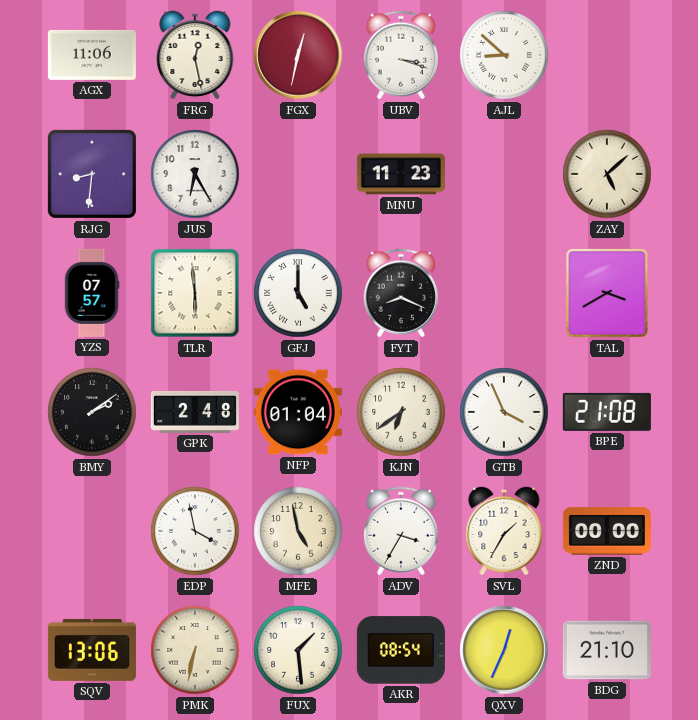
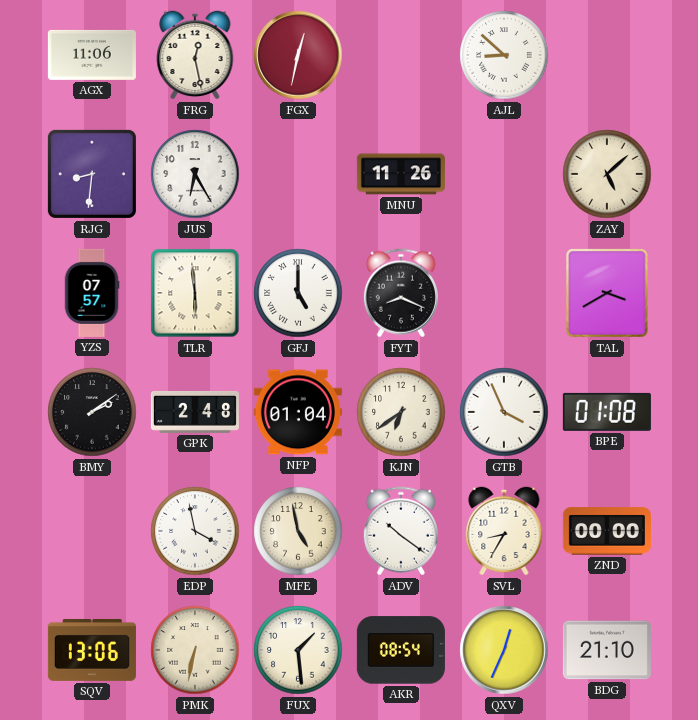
UBV: 3:18 -> none
MNU: 11:23 -> 11:26
BPE: 21:08 -> 01:08
ADV: 3:35 -> 10:21
SVL: 1:35 -> 8:35
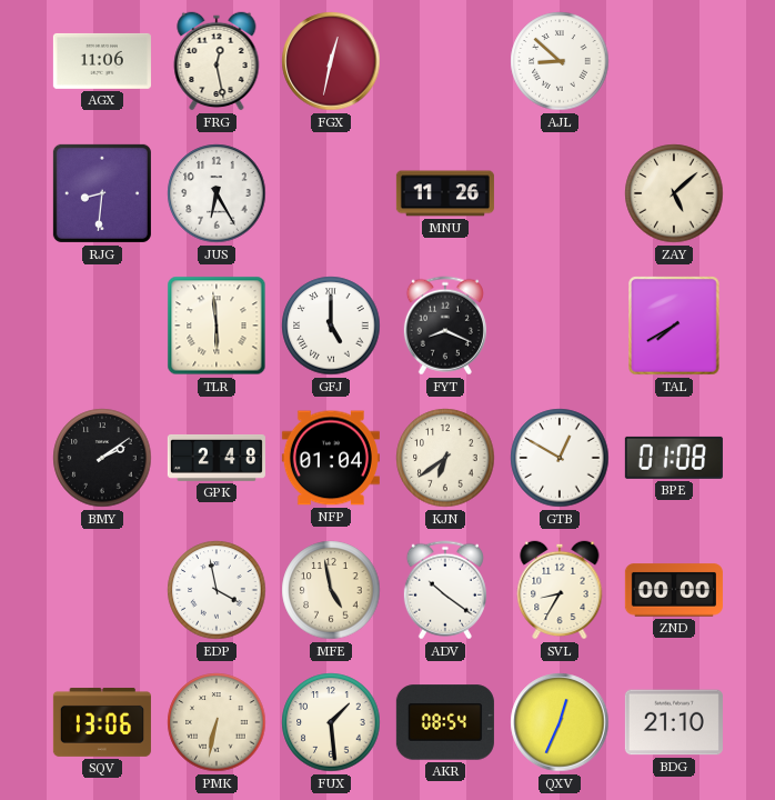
YZS: 07:57 -> none
TAL: 3:40 -> 7:40
GTB: 3:56 -> 12:50
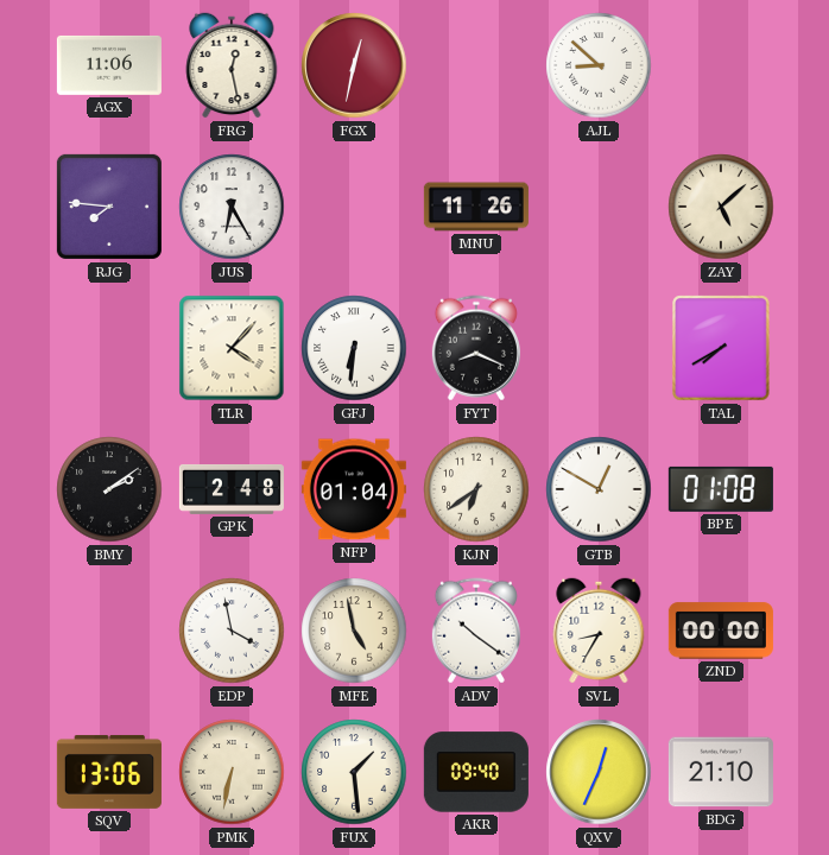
RJG: 8:31 -> 7:46
TLR: 5:59 -> 4:07
GFJ: 5:00 -> 6:31
AKR: 08:54 -> 09:40
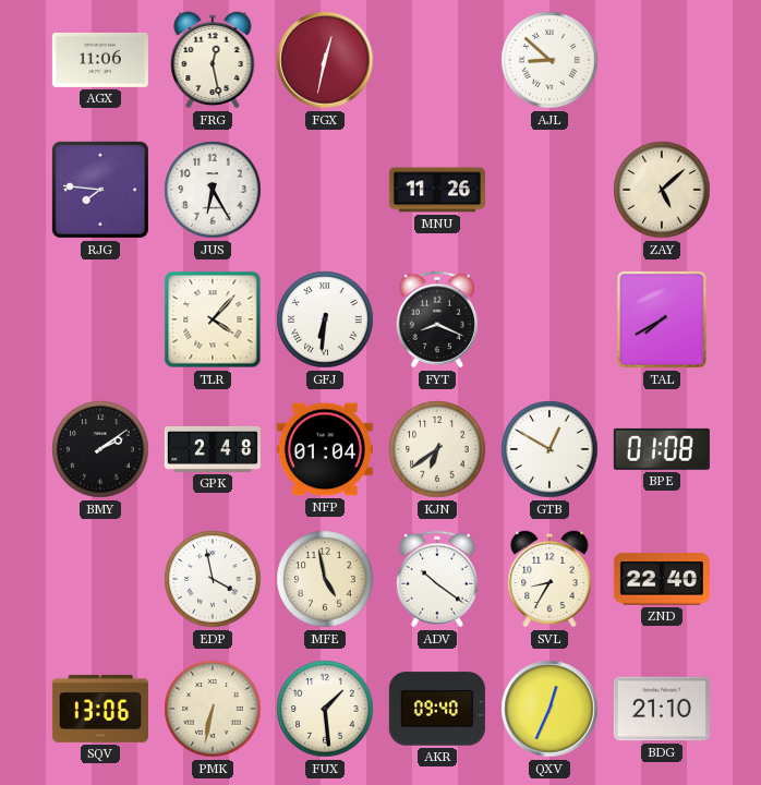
ZND: 00:00 -> 22:40
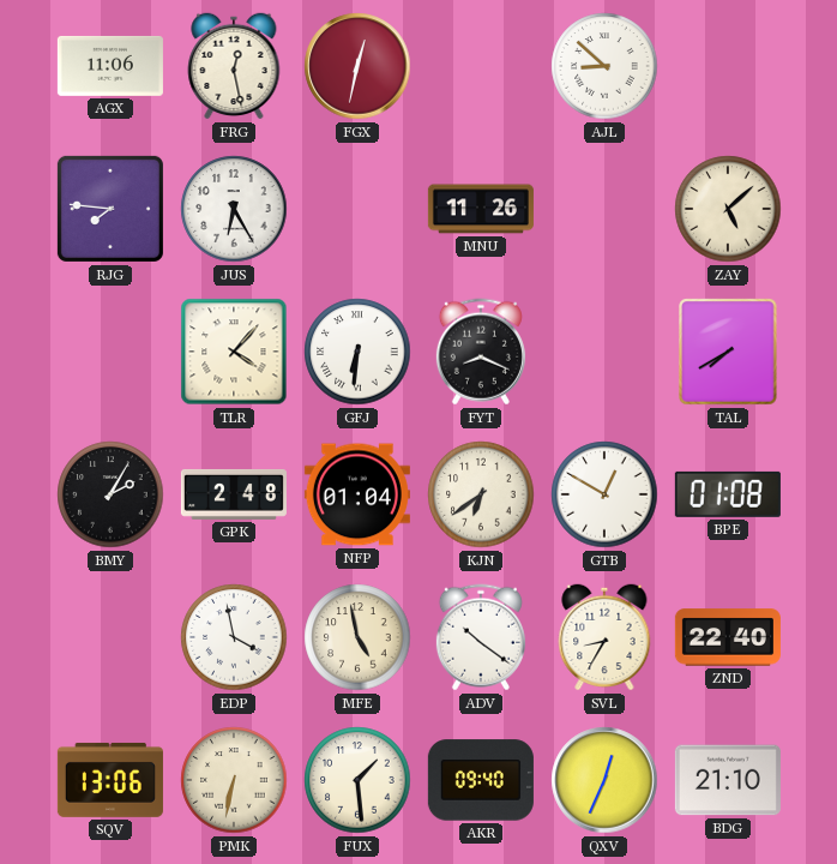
BMY: 2:09 -> 2:05
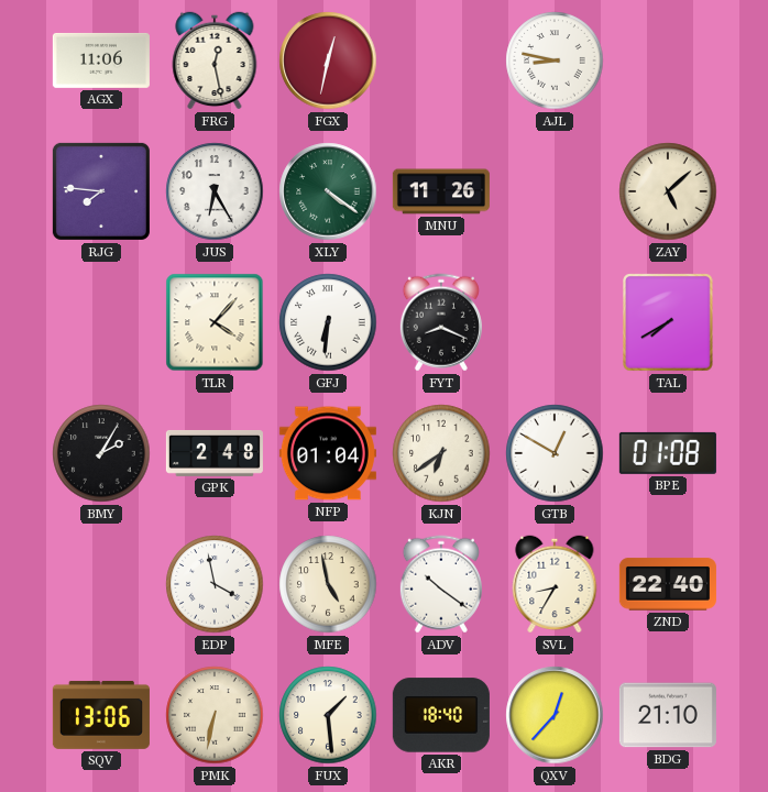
AJL: 8:52 -> 8:47
XLY: none -> 4:21
AKR: 09:40 -> 18:40
QXV: 12:34 -> 12:37
